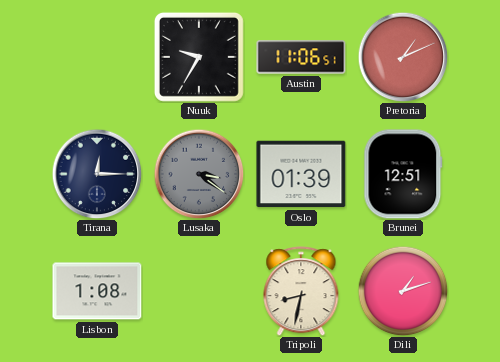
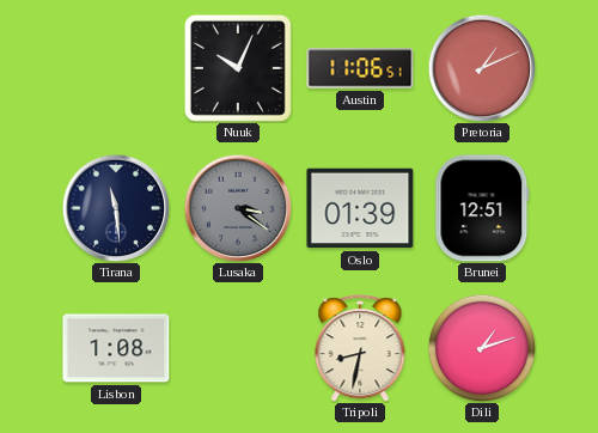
Nuuk: 9:35 -> 10:04
Tirana: 12:15 -> 11:29
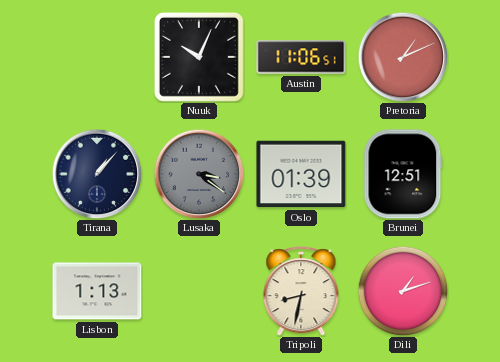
Tirana: 11:29 -> 1:07
Lisbon: 1:08 -> 1:13
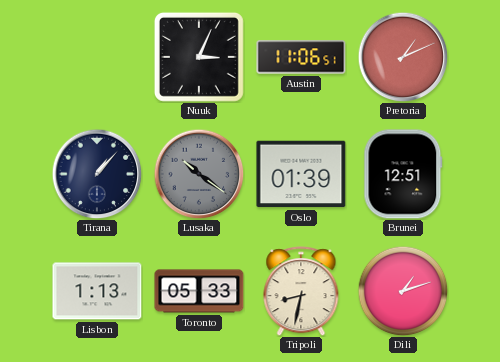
Nuuk: 10:04 -> 3:04
Lusaka: 3:21 -> 10:21
Toronto: none -> 05:33
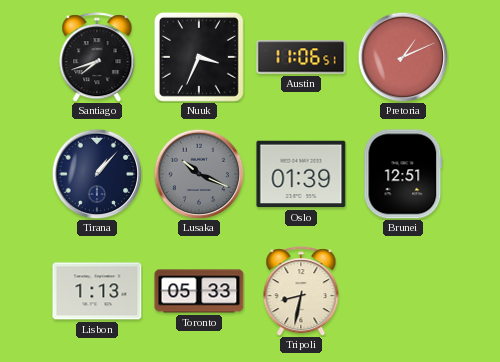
Santiago: none -> 7:42
Nuuk: 3:04 -> 3:34
Lusaka: 10:21 -> 10:19
Dili: 1:12 -> none
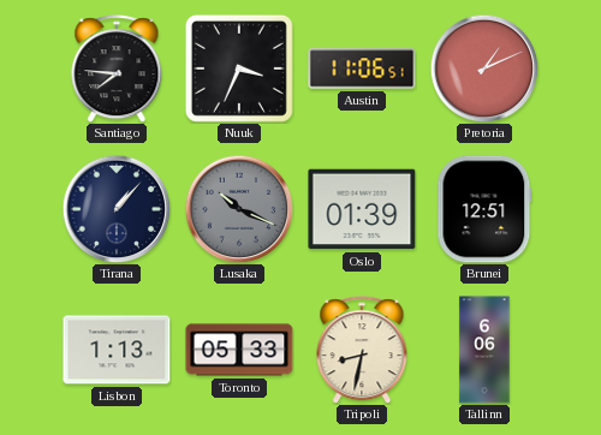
Santiago: 7:42 -> 7:46
Tallinn: none -> 6:06
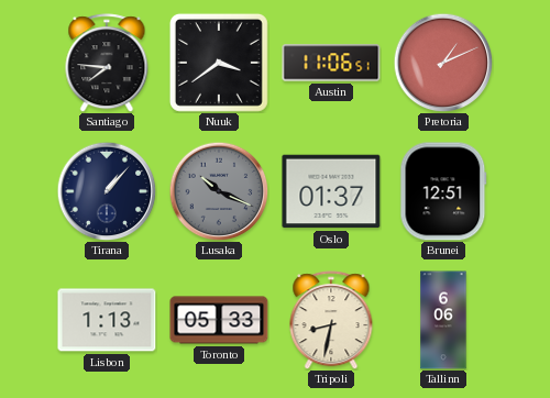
Nuuk: 3:34 -> 3:39
Oslo: 01:39 -> 01:37
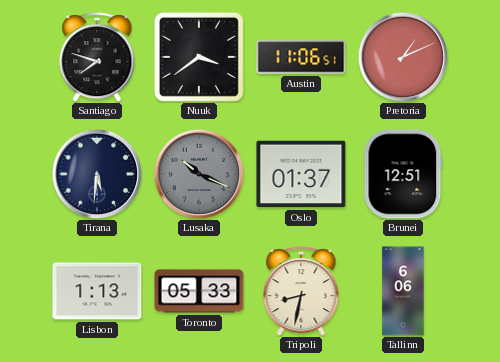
Santiago: 7:46 -> 7:48
Tirana: 1:07 -> 5:31
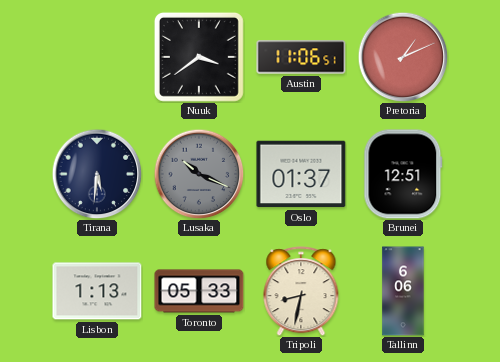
Santiago: 7:48 -> none
